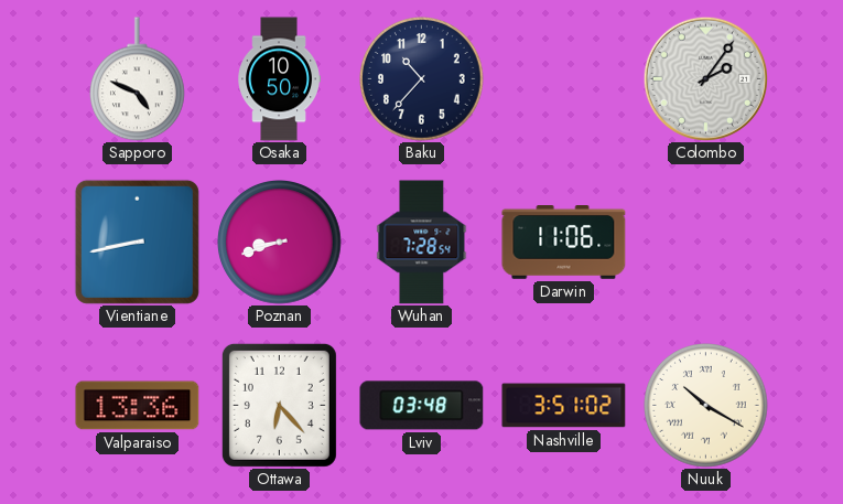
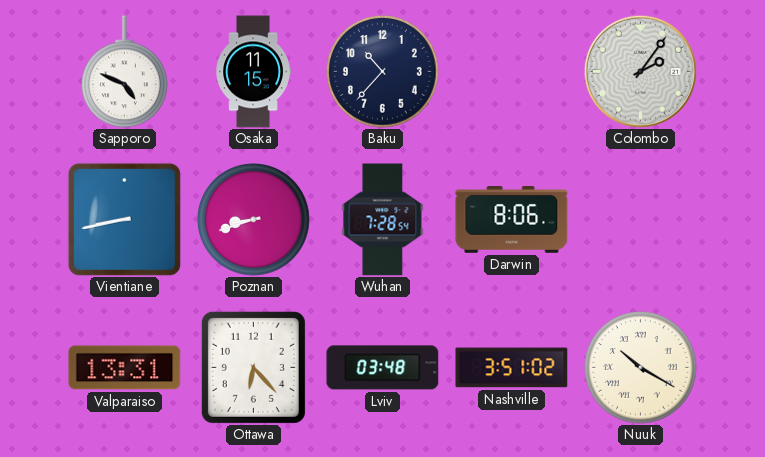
Osaka: 10:50 -> 11:15
Darwin: 11:06 -> 8:06
Valparaiso: 13:36 -> 13:31
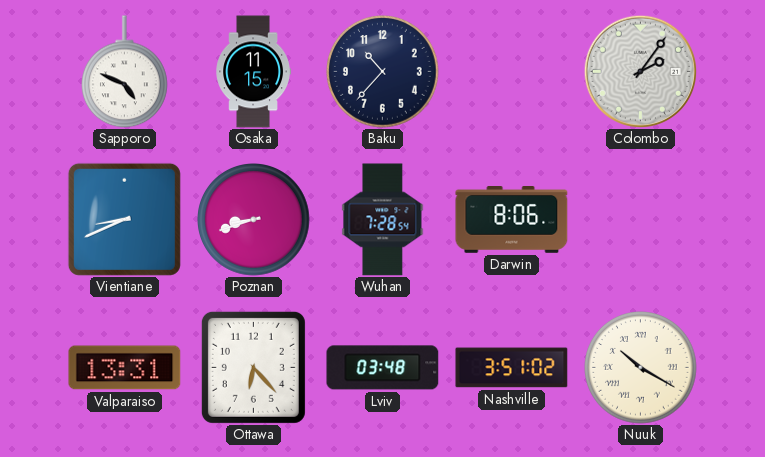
Vientiane: 8:43 -> 8:41
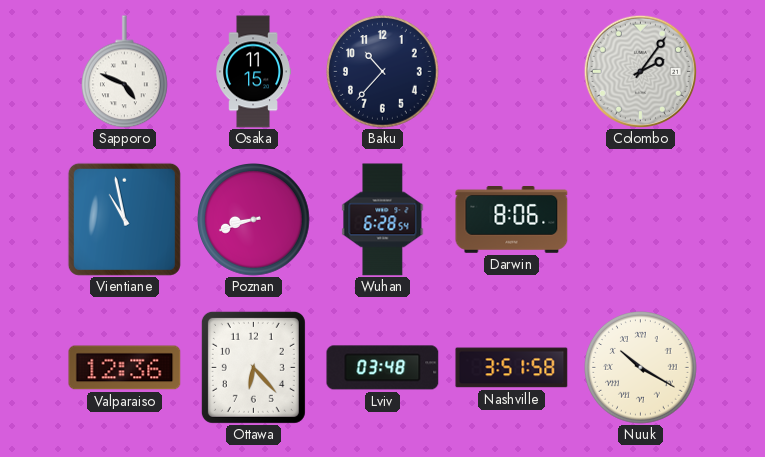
Vientiane: 8:41 -> 10:58
Wuhan: 7:28 -> 6:28
Valparaiso: 13:31 -> 12:36
Nashville: 3:51:02 -> 3:51:58
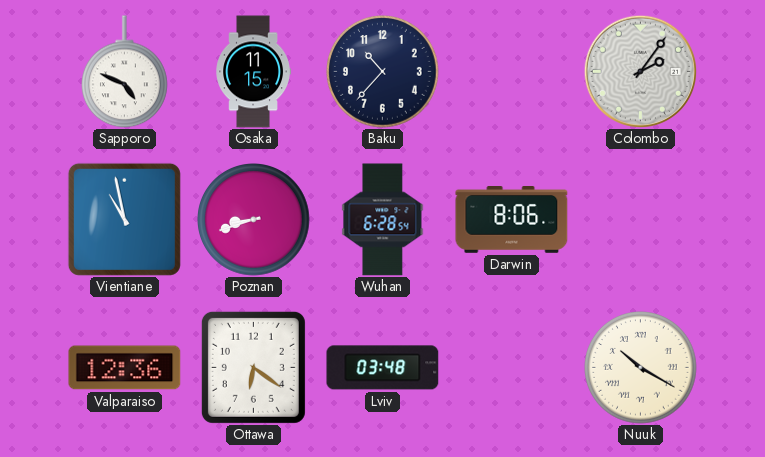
Ottawa: 6:23 -> 6:21
Nashville: 3:51 -> none
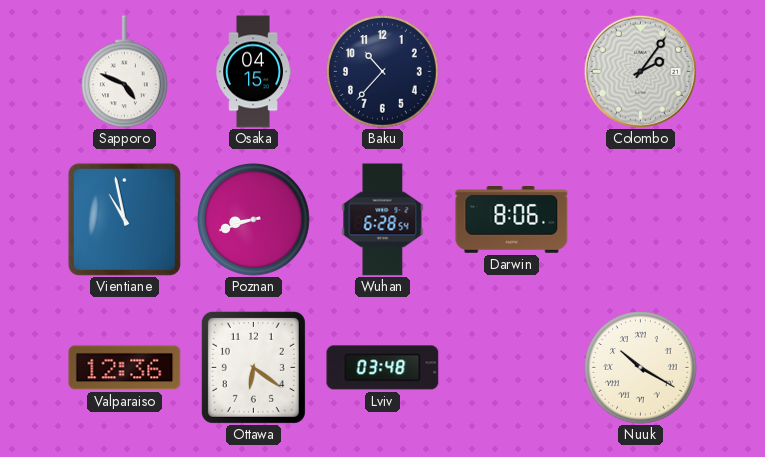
Osaka: 11:15 -> 04:15
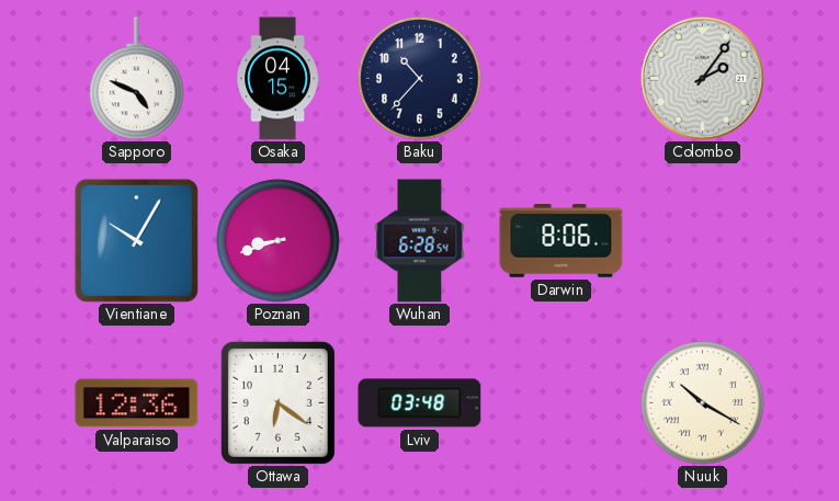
Vientiane: 10:58 -> 10:05
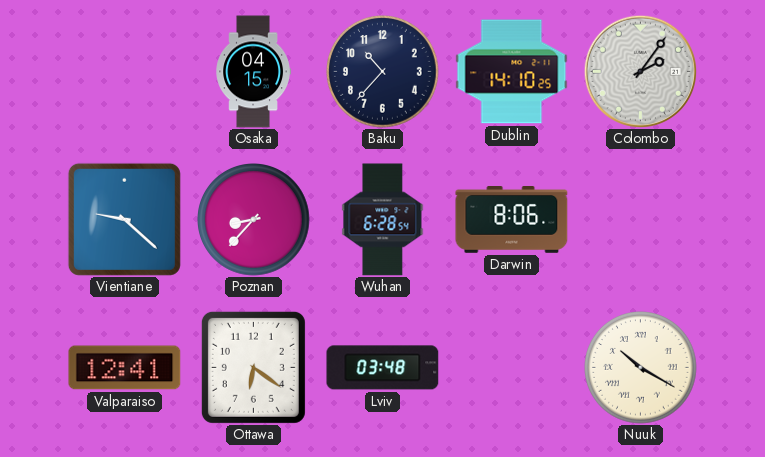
Sapporo: 4:49 -> none
Dublin: none -> 14:10
Vientiane: 10:05 -> 9:22
Poznan: 8:42 -> 8:37
Valparaiso: 12:36 -> 12:41
